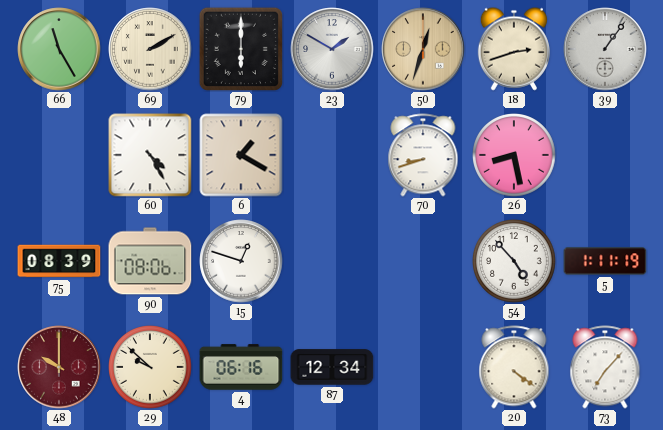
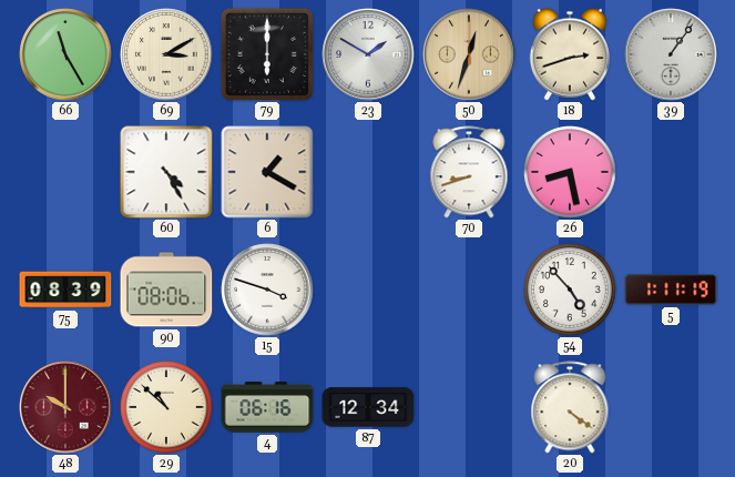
69: 2:10 -> 3:10
15: 12:48 -> 3:48
29: 9:52 -> 10:52
73: 7:07 -> none
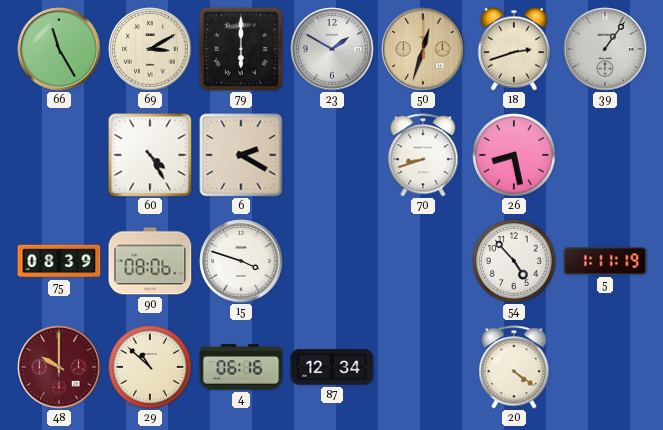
6: 1:20 -> 2:20
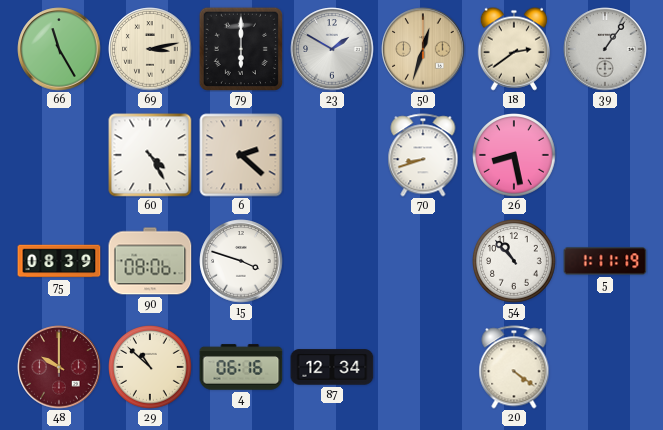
69: 3:10 -> 3:13
18: 2:42 -> 2:39
6: 2:20 -> 2:22
54: 4:53 -> 10:53
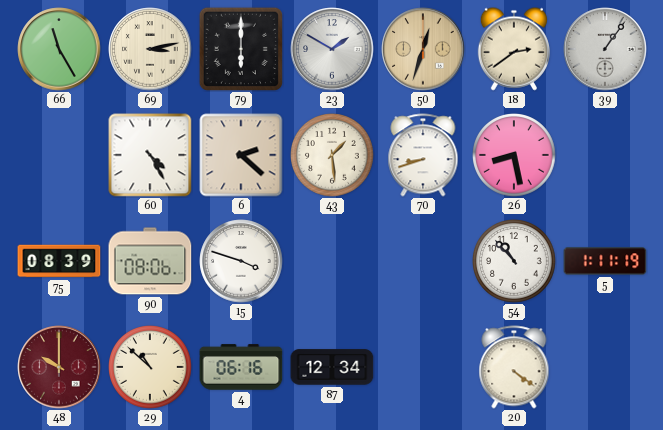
43: none -> 1:29
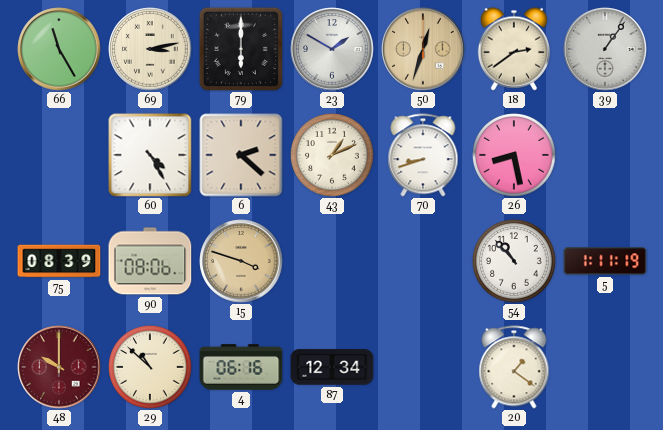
43: 1:29 -> 1:11
15 dial: white -> champagne
20: 4:21 -> 1:21
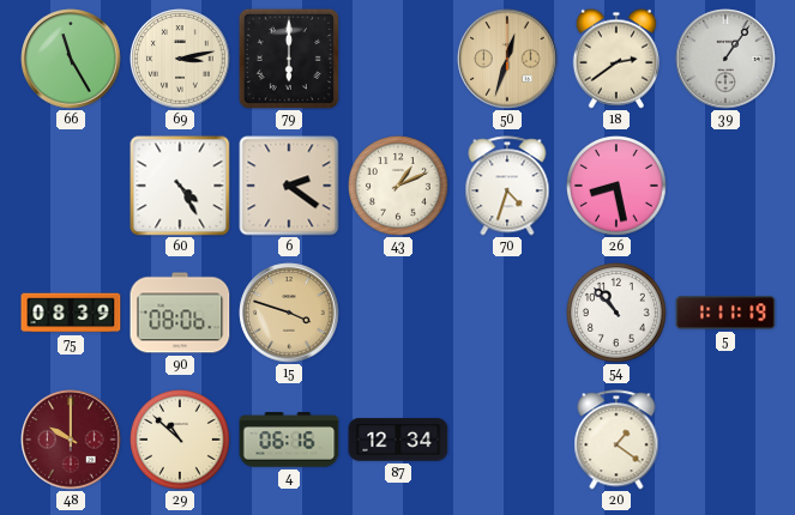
23: 1:50 -> none
6: 2:22 -> 2:21
70: 8:42 -> 4:33
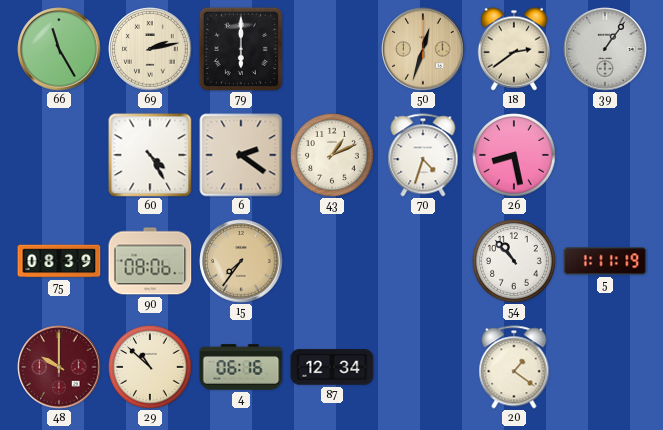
69: 3:13 -> 2:13
15: 3:48 -> 7:36
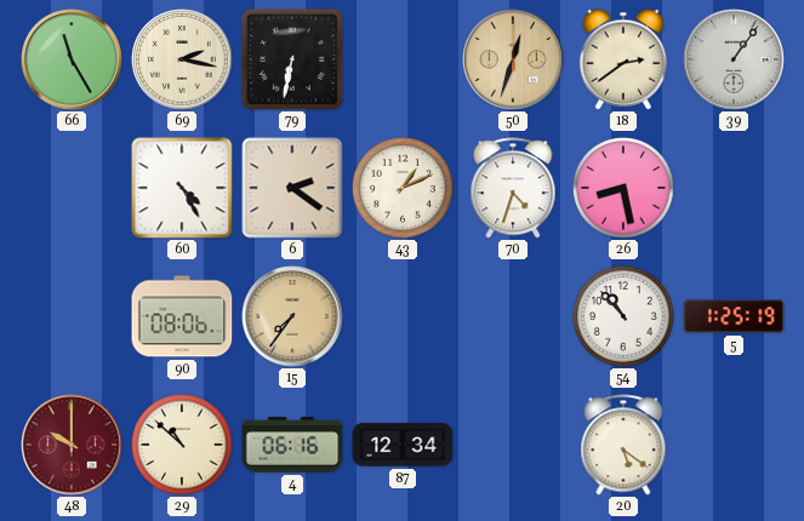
69: 2:13 -> 2:17
79: 6:00 -> 6:32
75: 08:39 -> none
5: 1:11 -> 1:25
20: 1:21 -> 5:21
